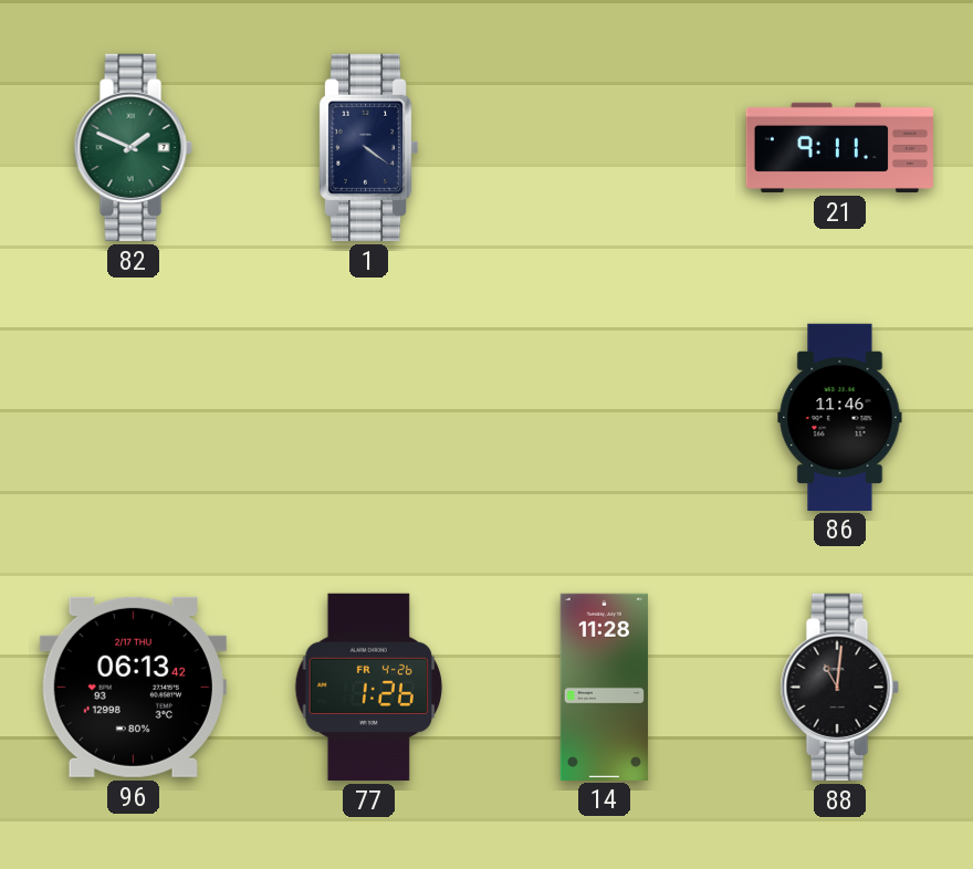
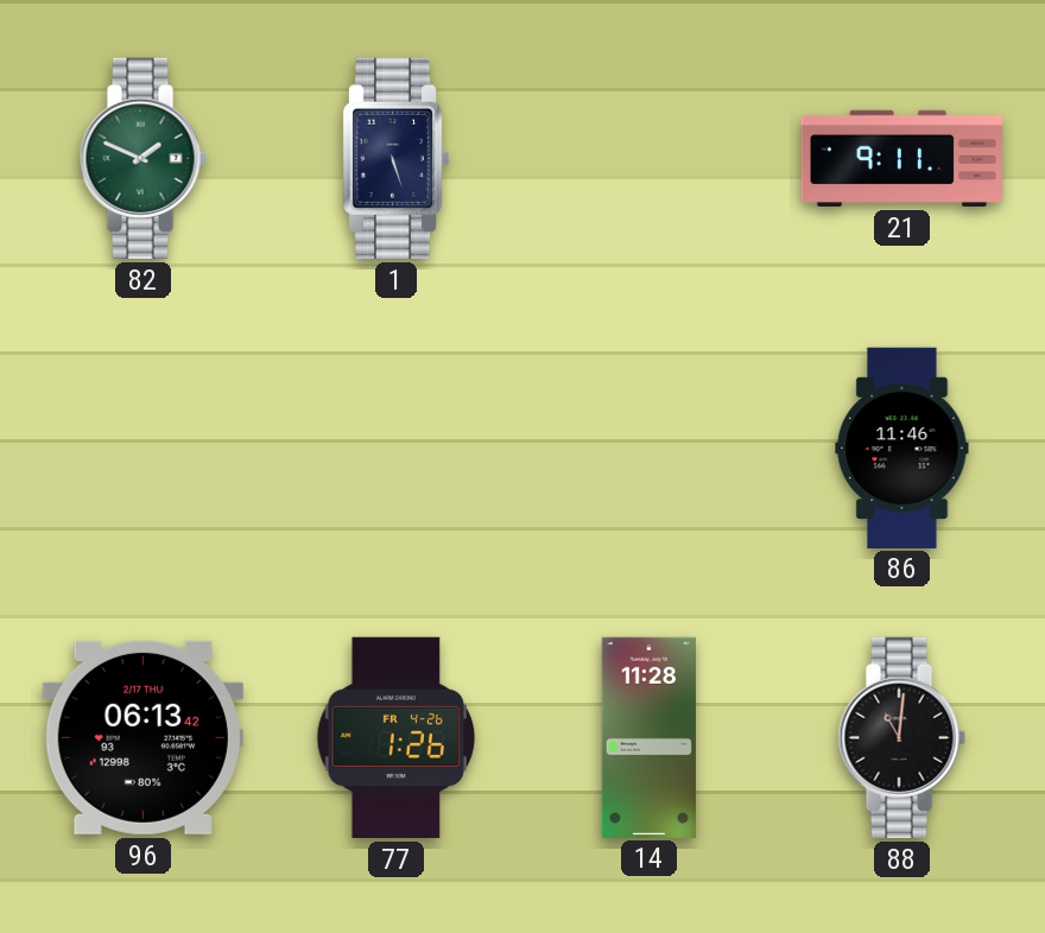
1: 4:21 -> 5:27
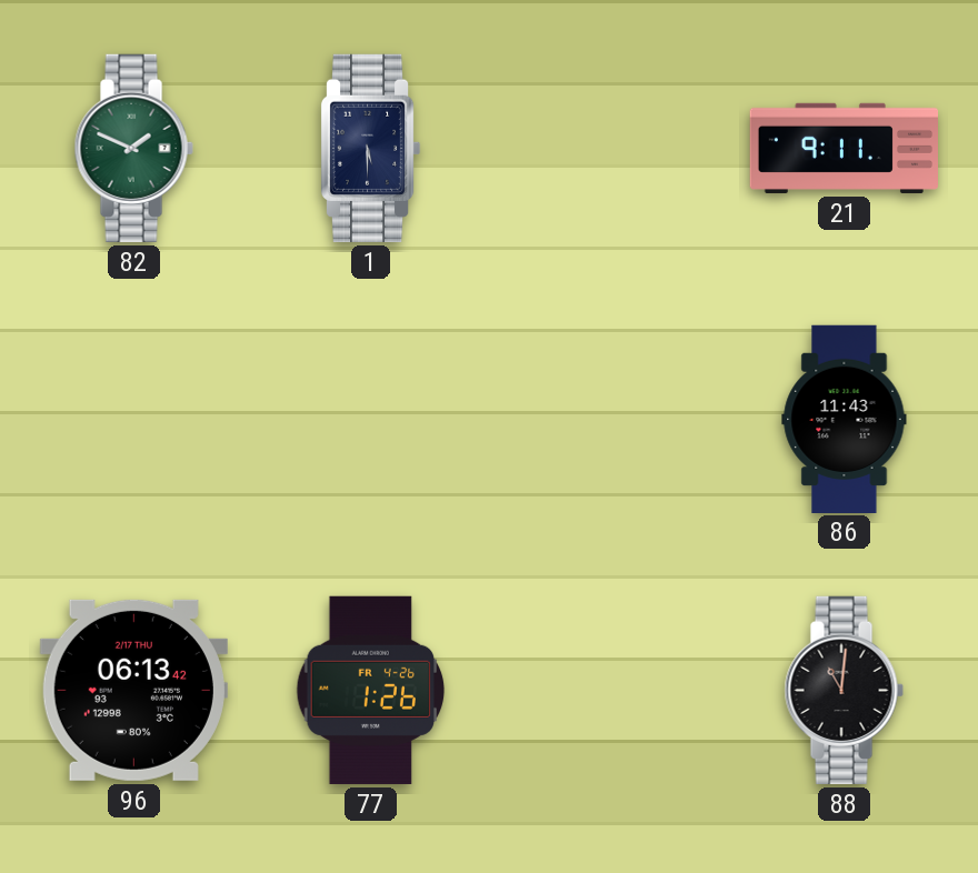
1: 5:27 -> 5:30
86: 11:46 -> 11:43
14: 11:28 -> none
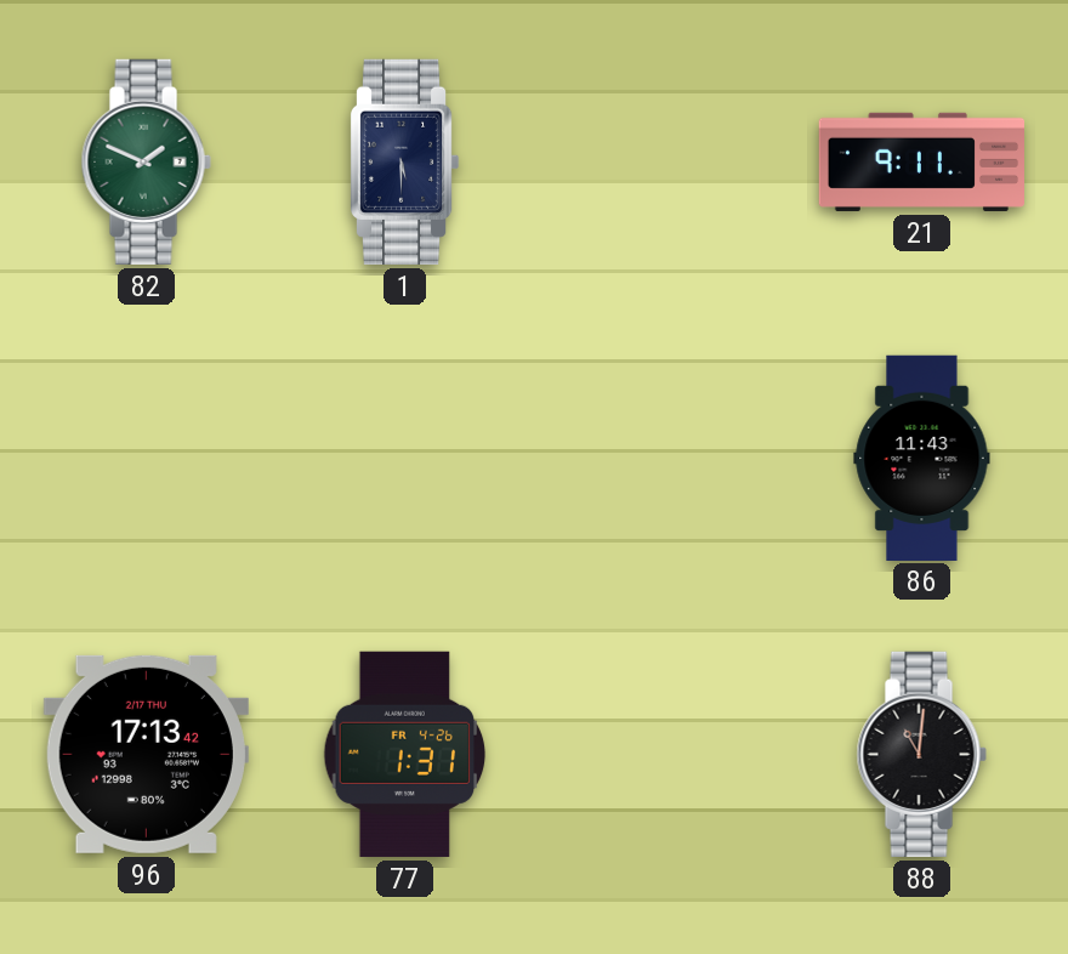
96: 06:13 -> 17:13
77: 1:26 -> 1:31
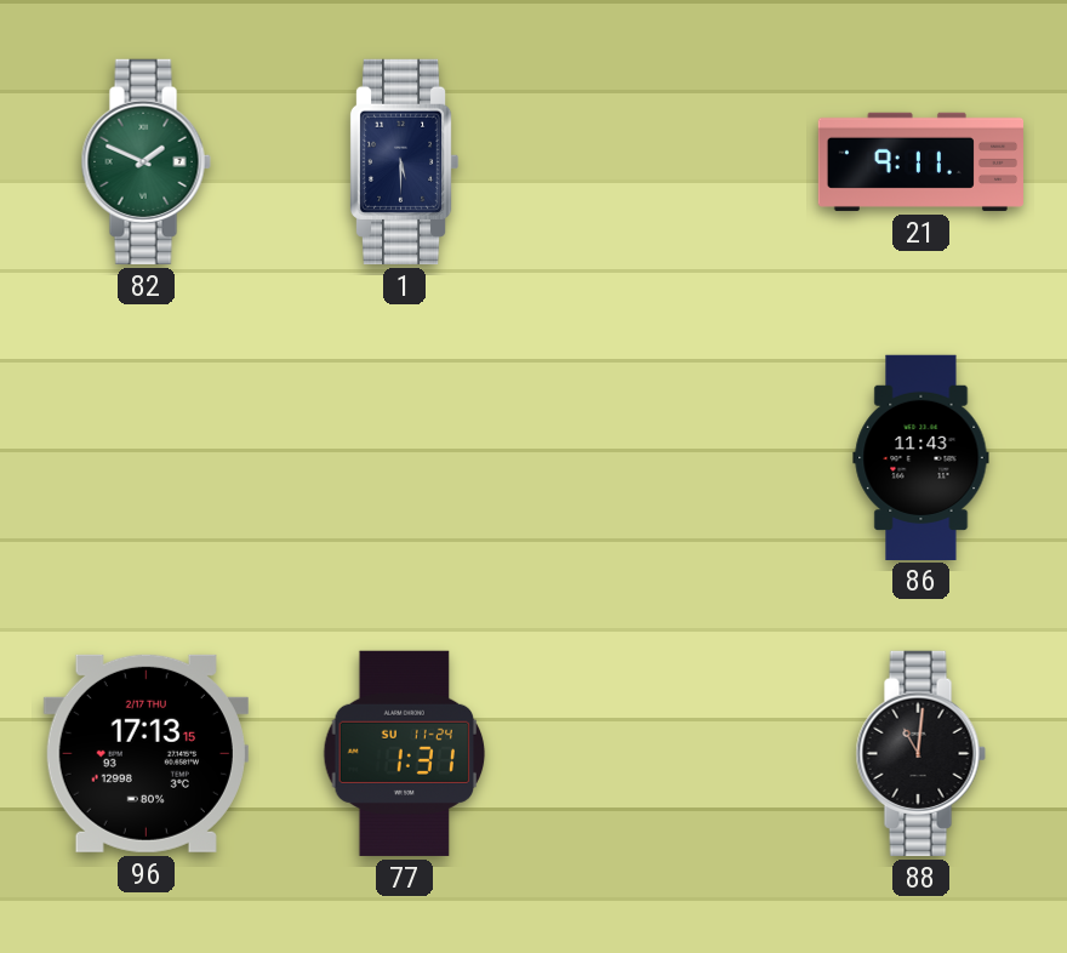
96: 17:13:42 -> 17:13:15
77 date: FR 4-26 -> SU 11-24
